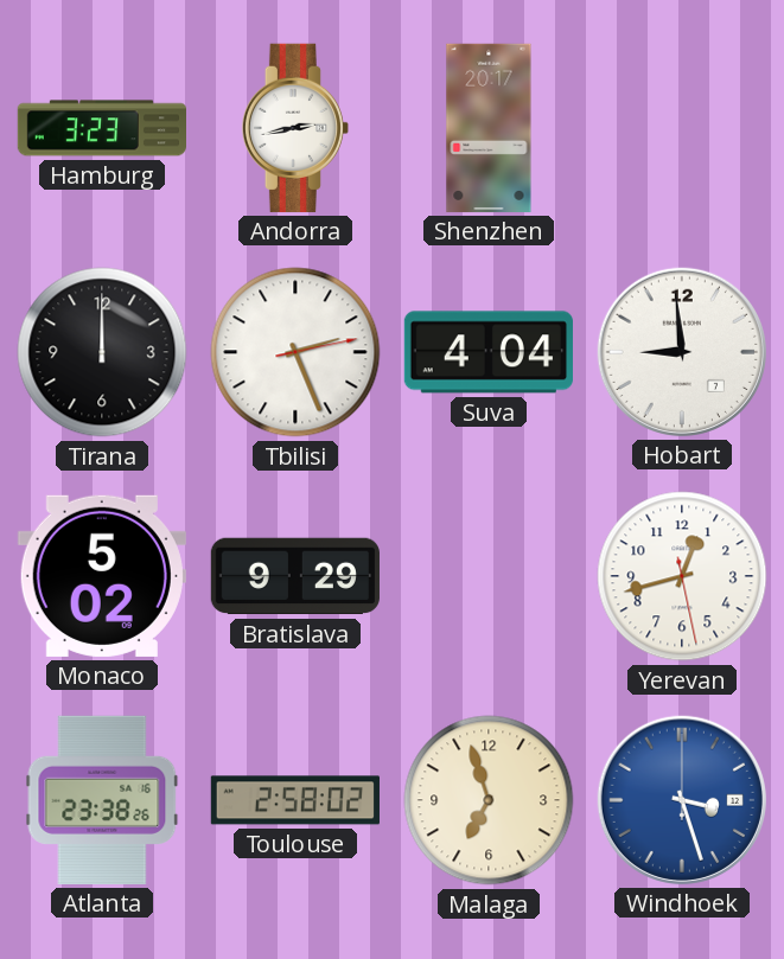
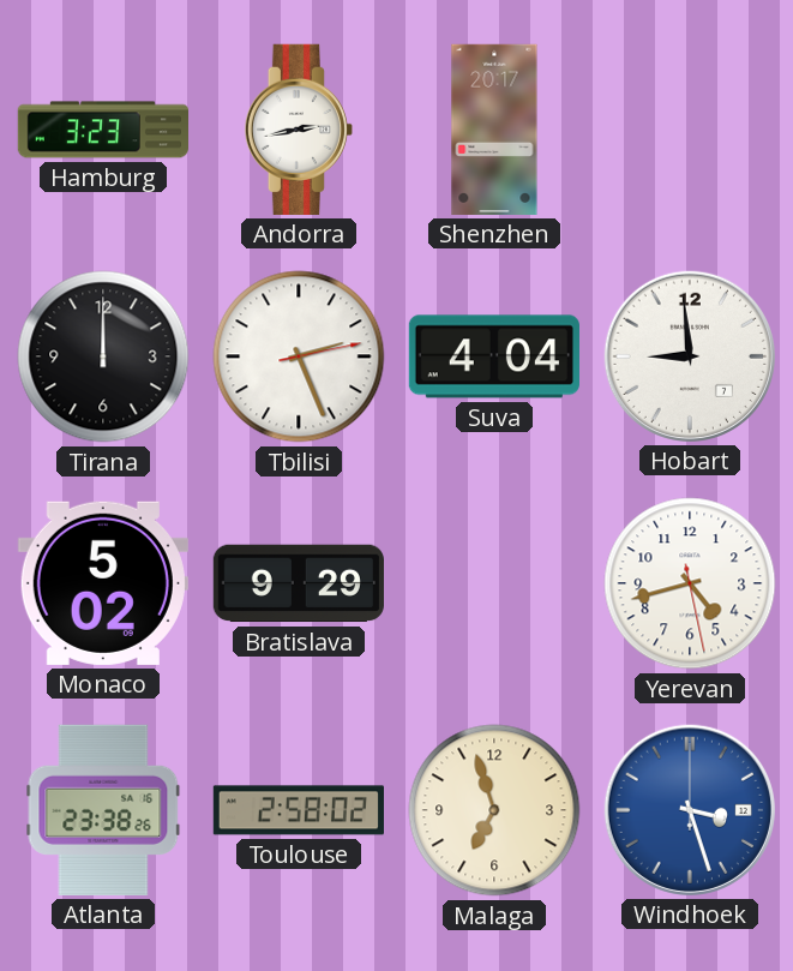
Yerevan: 12:42 -> 4:42
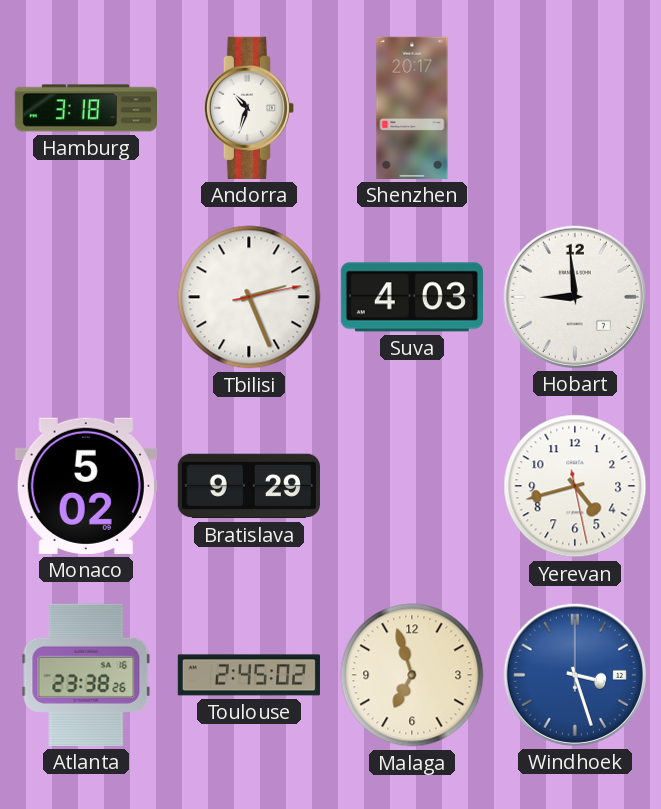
Hamburg: 3:23 -> 3:18
Andorra: 2:43 -> 10:33
Tirana: 12:00 -> none
Suva: 4:04 -> 4:03
Toulouse: 2:58 -> 2:45
